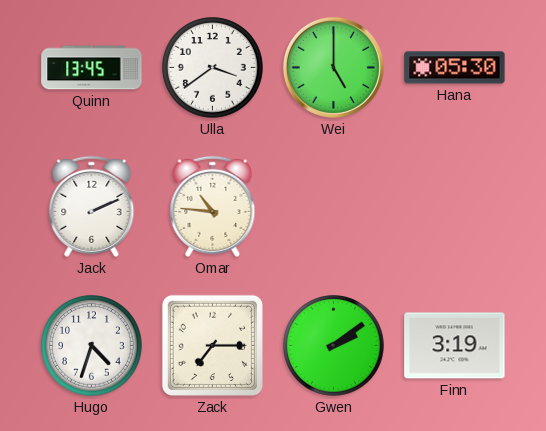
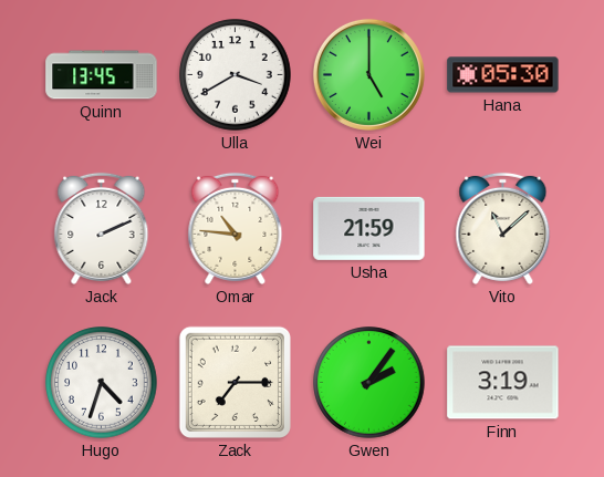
Ulla: 3:39 -> 3:40
Usha: none -> 21:59
Vito: none -> 11:08
Gwen: 2:09 -> 2:06
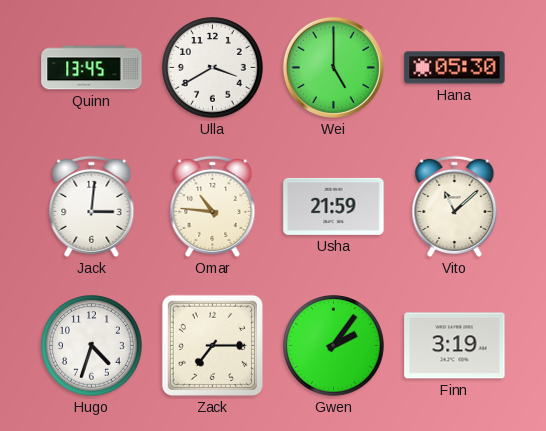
Jack: 2:11 -> 3:01
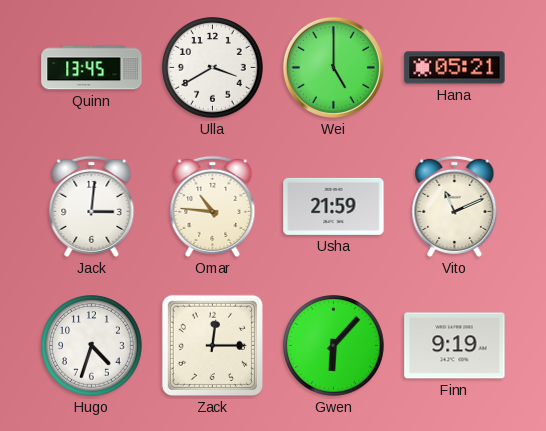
Hana: 05:30 -> 05:21
Vito: 11:08 -> 11:11
Zack: 7:15 -> 12:15
Gwen: 2:06 -> 6:07
Finn: 3:19 -> 9:19
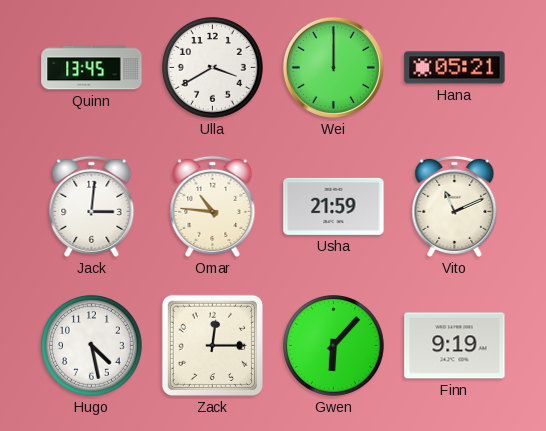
Wei: 5:00 -> 12:00
Hugo: 4:33 -> 4:28
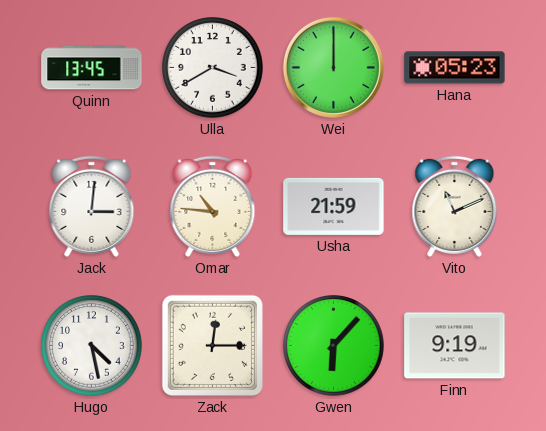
Hana: 05:21 -> 05:23
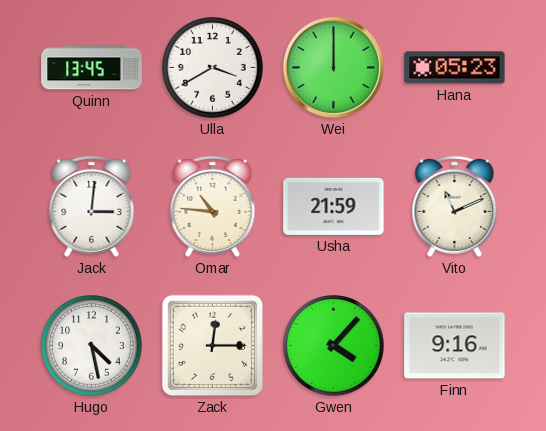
Gwen: 6:07 -> 4:07
Finn: 9:19 -> 9:16
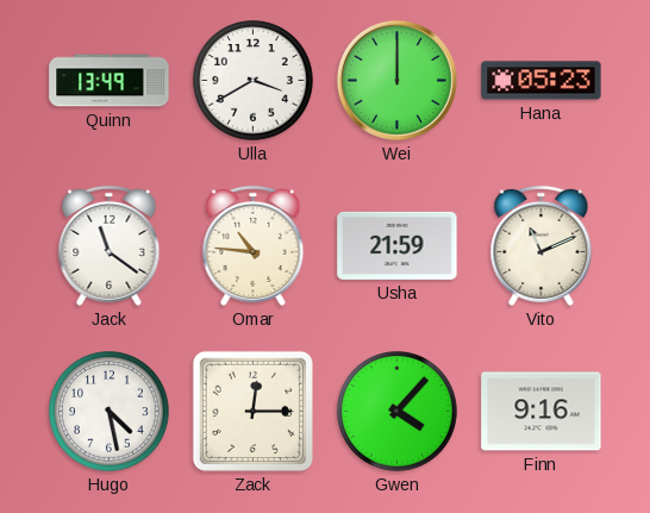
Quinn: 13:45 -> 13:49
Jack: 3:01 -> 11:21
